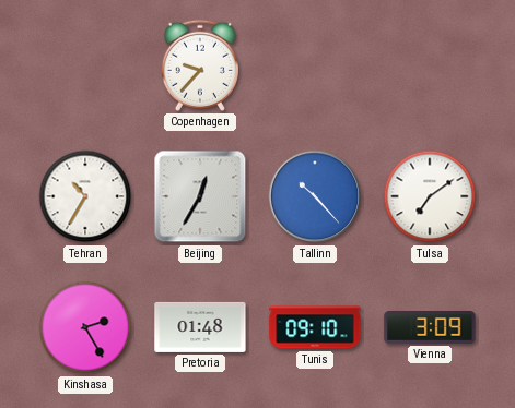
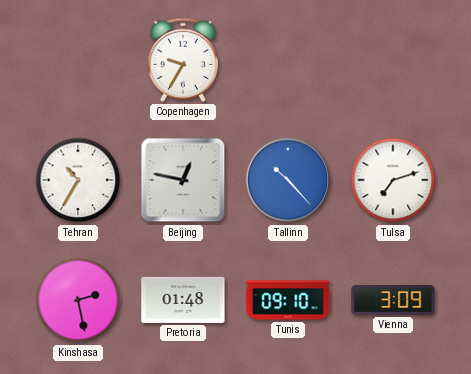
Copenhagen: 9:37 -> 9:35
Beijing: 12:35 -> 12:47
Tulsa: 7:09 -> 7:12
Kinshasa: 2:25 -> 2:28
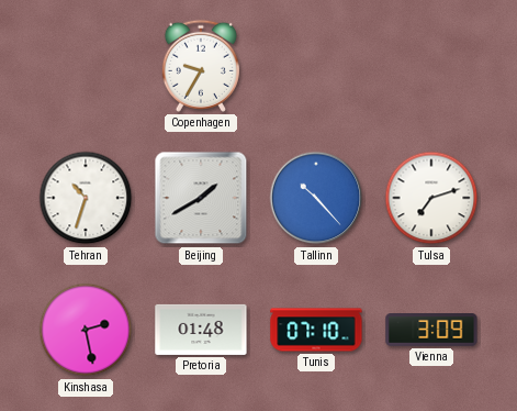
Tehran: 10:35 -> 10:33
Beijing: 12:47 -> 1:40
Tunis: 09:10 -> 07:10
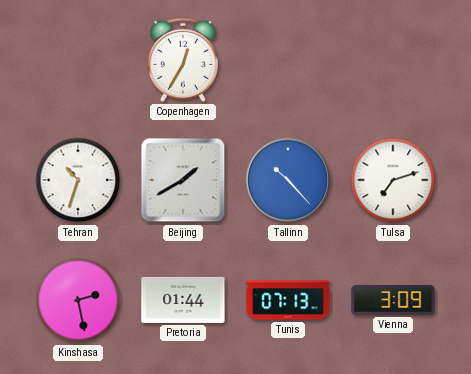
Copenhagen: 9:35 -> 12:35
Pretoria: 01:48 -> 01:44
Tunis: 07:10 -> 07:13
